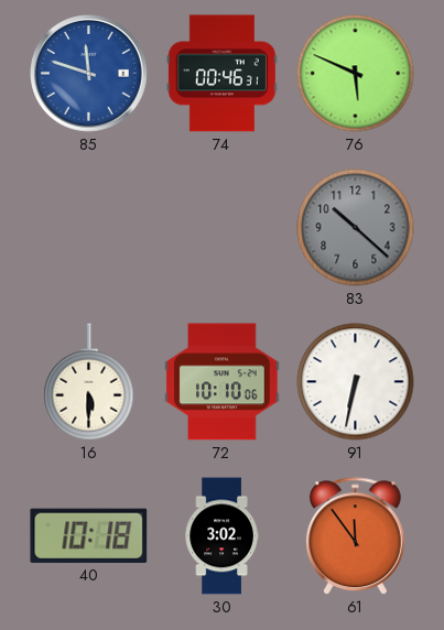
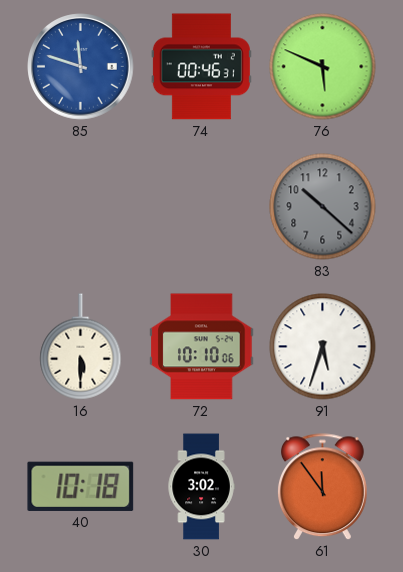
91: 6:32 -> 5:33
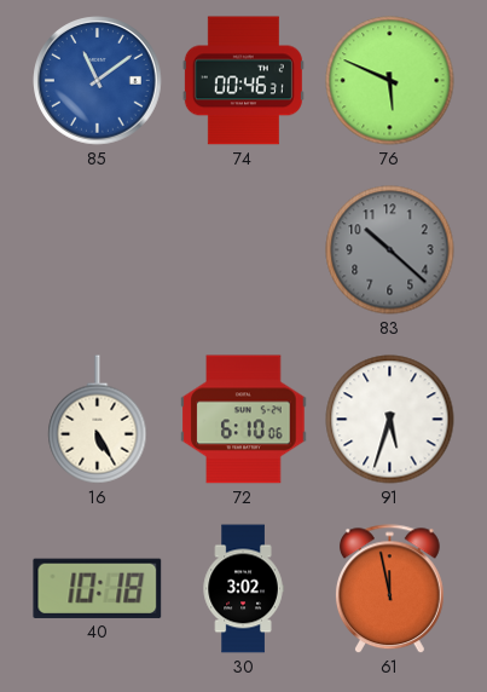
85: 11:48 -> 11:09
16: 5:30 -> 5:25
72: 10:10 -> 6:10
61: 11:54 -> 11:58
